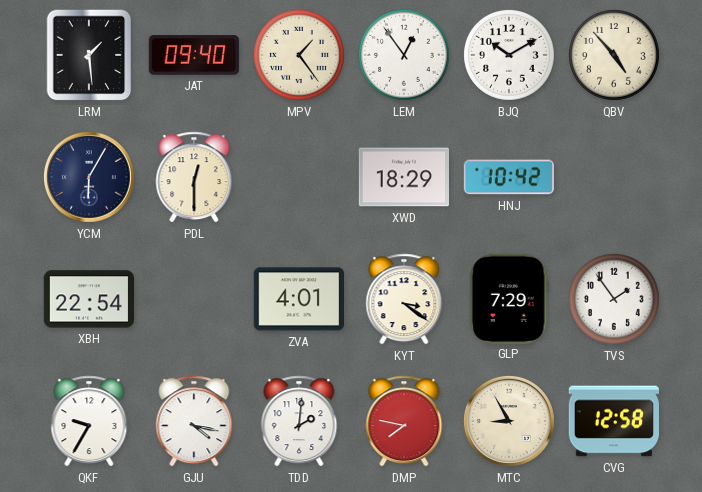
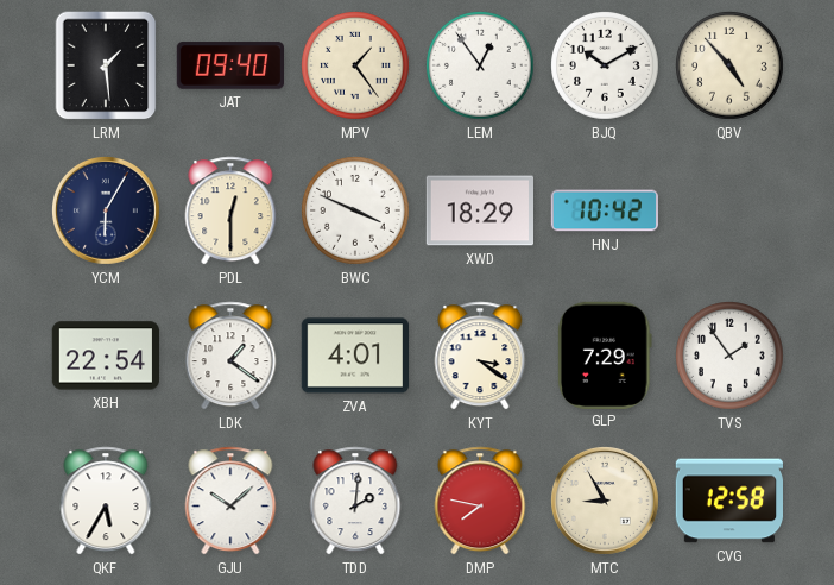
BWC: none -> 3:49
LDK: none -> 1:21
QKF: 9:35 -> 5:35
GJU: 4:17 -> 10:08
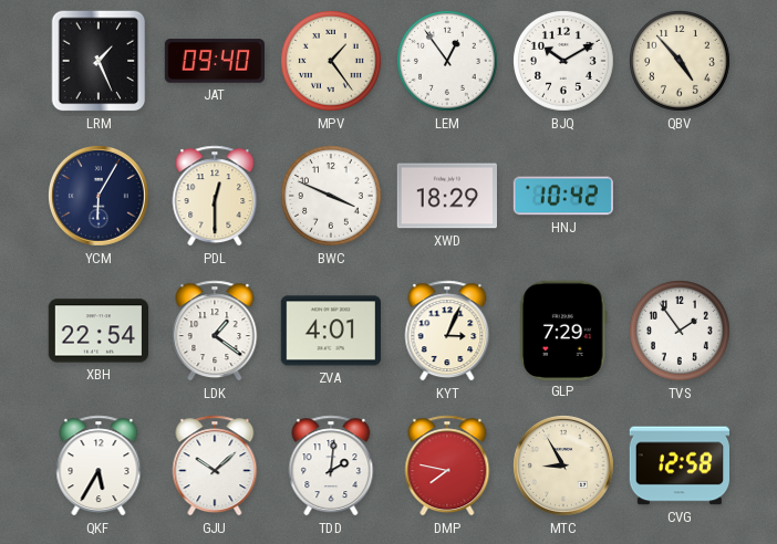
LRM: 1:29 -> 1:26
KYT: 3:21 -> 3:04
